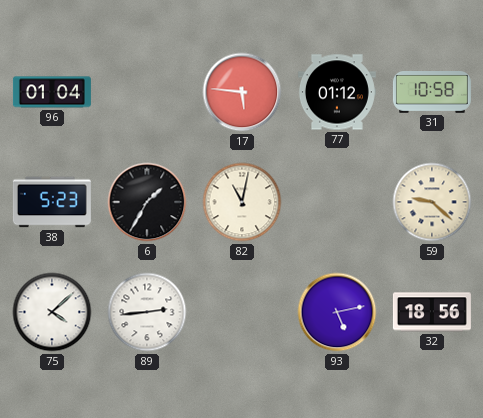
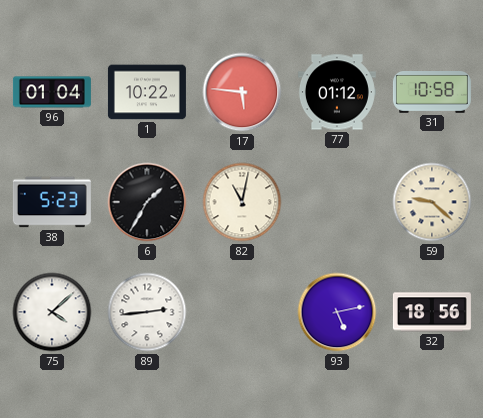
1: none -> 10:22
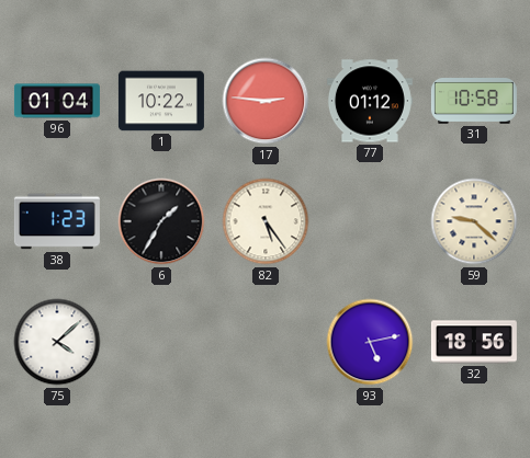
17: 5:46 -> 2:46
38: 5:23 -> 1:23
82: 11:02 -> 5:24
89: 2:44 -> none
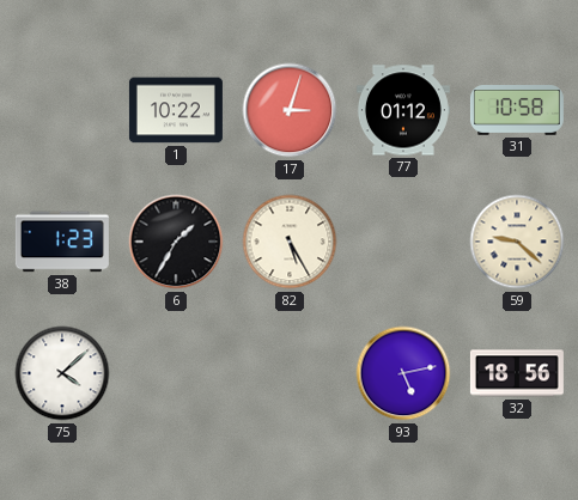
96: 01:04 -> none
17: 2:46 -> 3:03
82: 5:24 -> 5:25
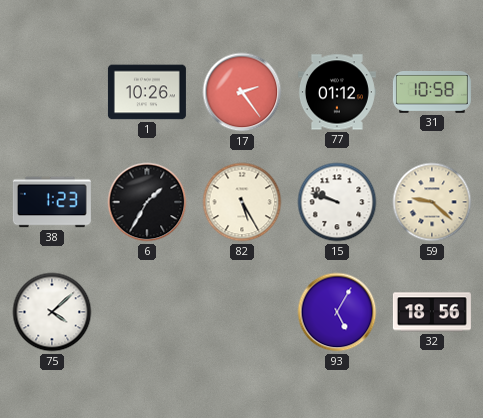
1: 10:22 -> 10:26
17: 3:03 -> 2:24
15: none -> 9:48
93: 5:13 -> 5:05
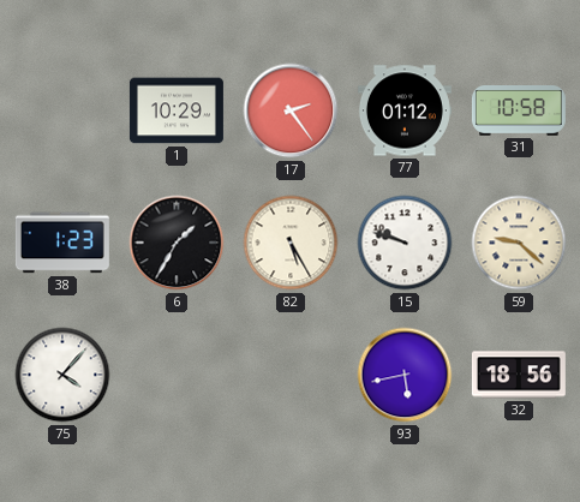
1: 10:26 -> 10:29
75: 4:08 -> 4:07
93: 5:05 -> 5:43
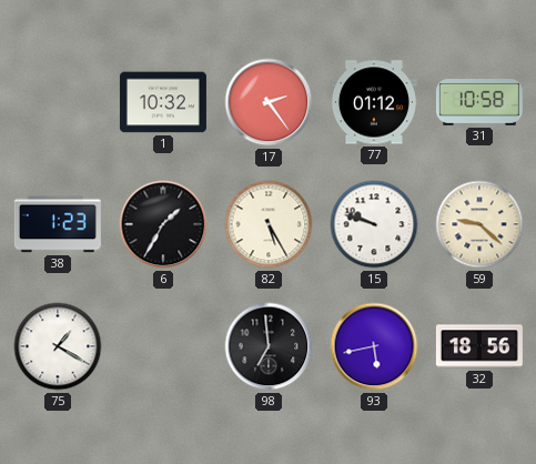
1: 10:29 -> 10:32
75: 4:07 -> 1:20
98: none -> 6:59
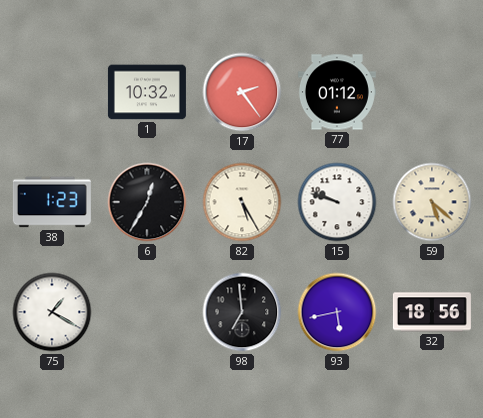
31: 10:58 -> none
6: 1:35 -> 12:35
59: 9:22 -> 5:22
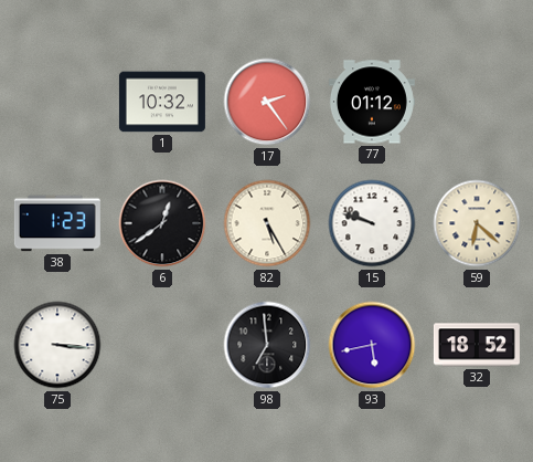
6: 12:35 -> 12:39
59: 5:22 -> 6:22
75: 1:20 -> 3:16
32: 18:56 -> 18:52
